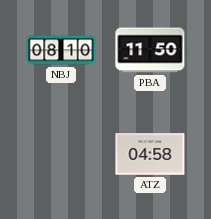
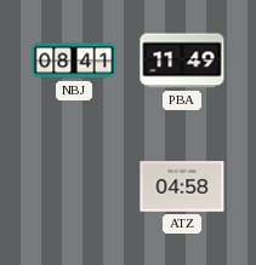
NBJ: 08:10 -> 08:41
PBA: 11:50 -> 11:49
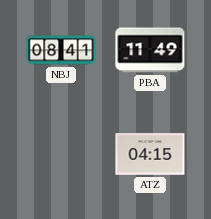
ATZ: 04:58 -> 04:15
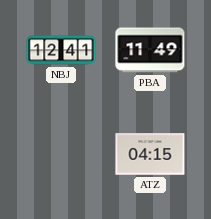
NBJ: 08:41 -> 12:41
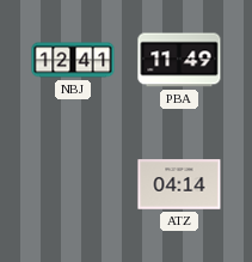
ATZ: 04:15 -> 04:14
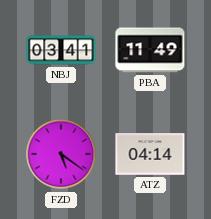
NBJ: 12:41 -> 03:41
FZD: none -> 5:21
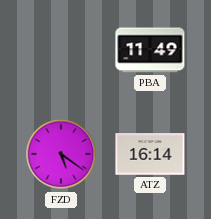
NBJ: 03:41 -> none
ATZ: 04:14 -> 16:14
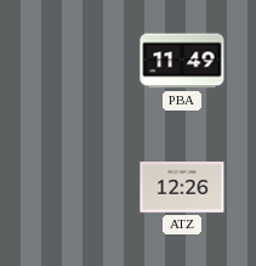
FZD: 5:21 -> none
ATZ: 16:14 -> 12:26
